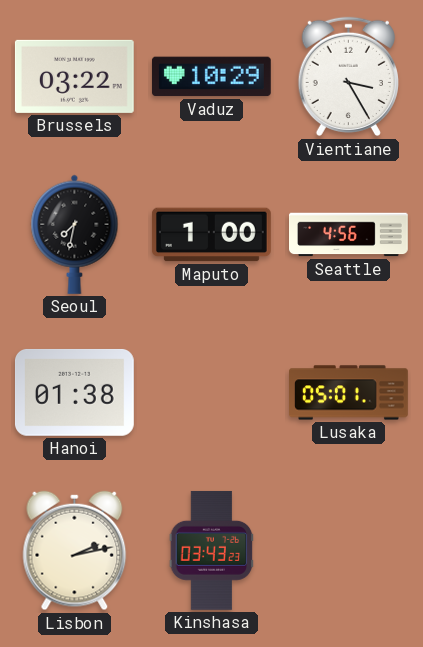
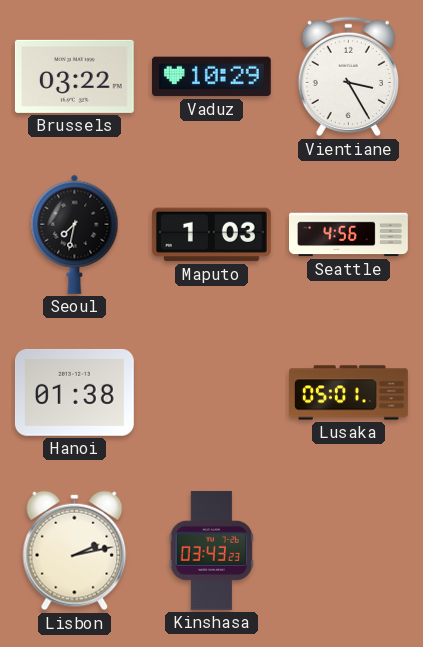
Maputo: 1:00 -> 1:03
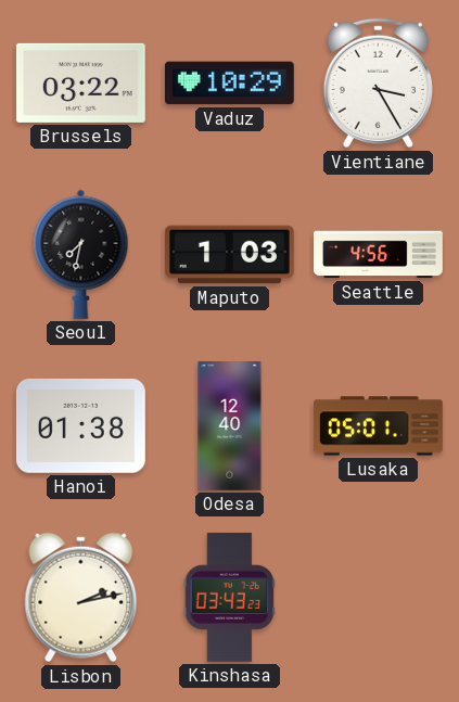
Odesa: none -> 12:40
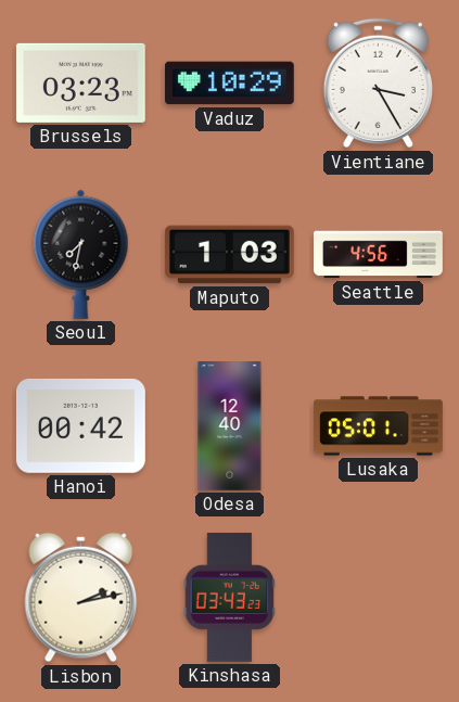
Brussels: 03:22 -> 03:23
Hanoi: 01:38 -> 00:42
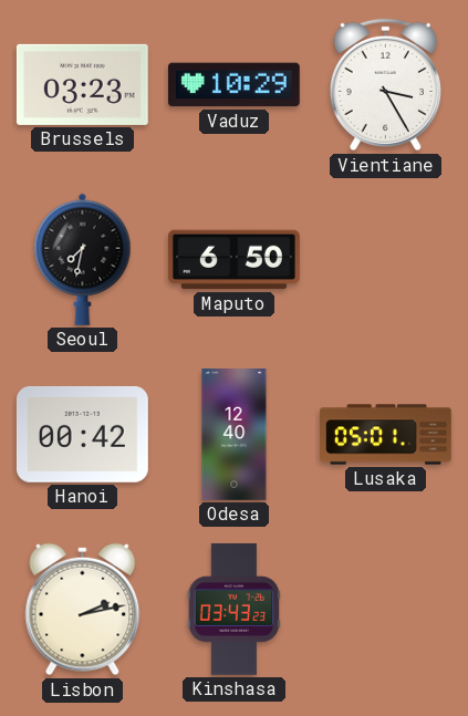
Maputo: 1:03 -> 6:50
Seattle: 4:56 -> none
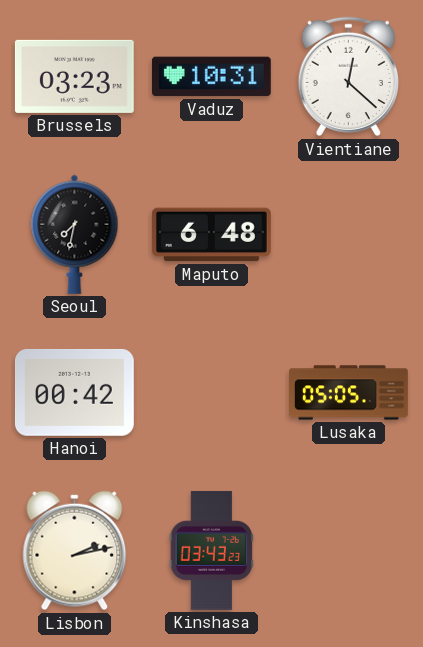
Vaduz: 10:29 -> 10:31
Vientiane: 3:25 -> 12:22
Maputo: 6:50 -> 6:48
Odesa: 12:40 -> none
Lusaka: 05:01 -> 05:05
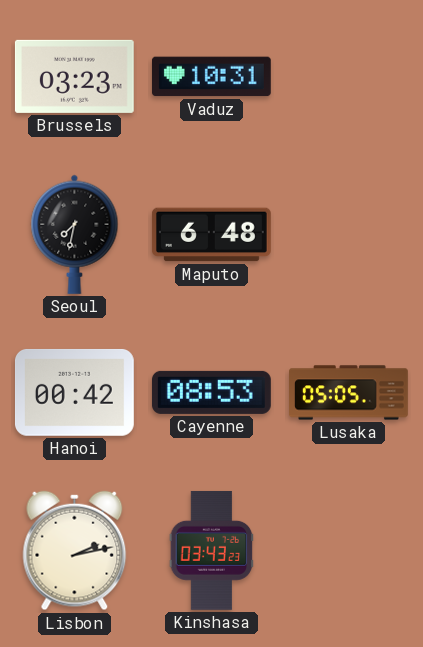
Vientiane: 12:22 -> none
Cayenne: none -> 08:53
